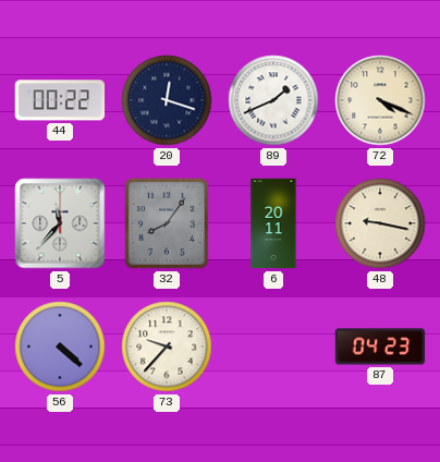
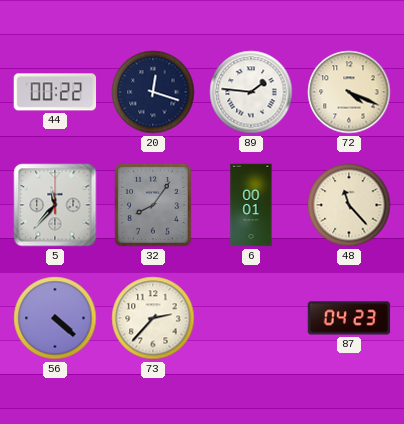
89: 1:41 -> 1:46
6: 20:11 -> 00:01
48: 9:17 -> 11:23
73: 9:37 -> 2:37
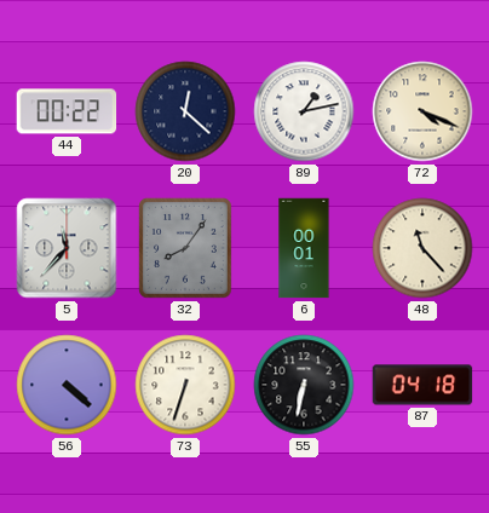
20: 12:18 -> 12:22
89: 1:46 -> 1:13
73: 2:37 -> 6:33
55: none -> 6:32
87: 04:23 -> 04:18
